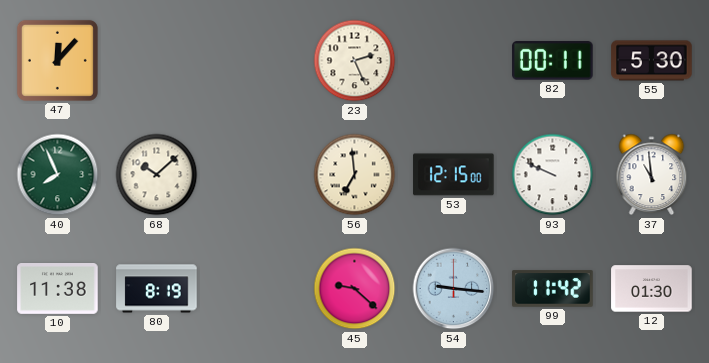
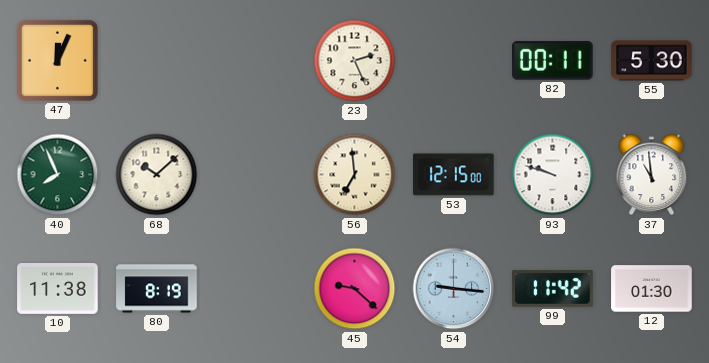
47: 12:07 -> 12:04
93: 9:49 -> 9:48
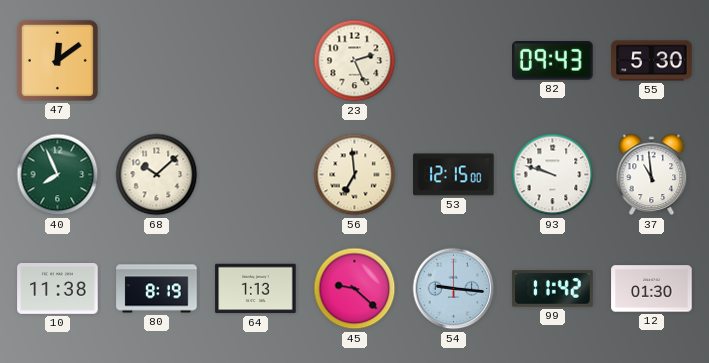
47: 12:04 -> 12:09
82: 00:11 -> 09:43
64: none -> 1:13
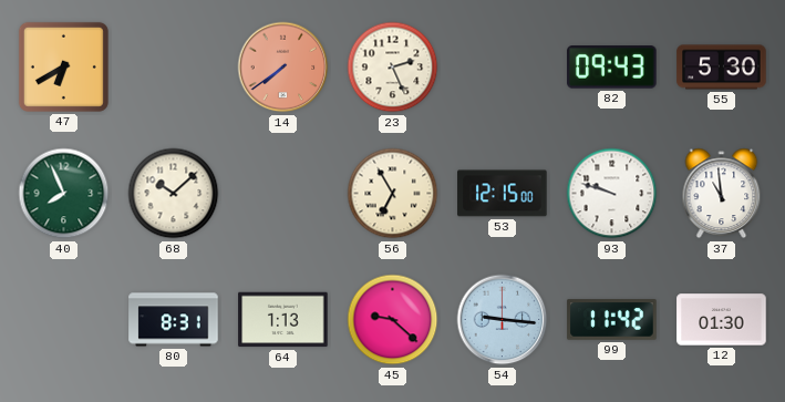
47: 12:09 -> 6:40
14: none -> 7:39
56: 6:59 -> 6:55
10: 11:38 -> none
80: 8:19 -> 8:31
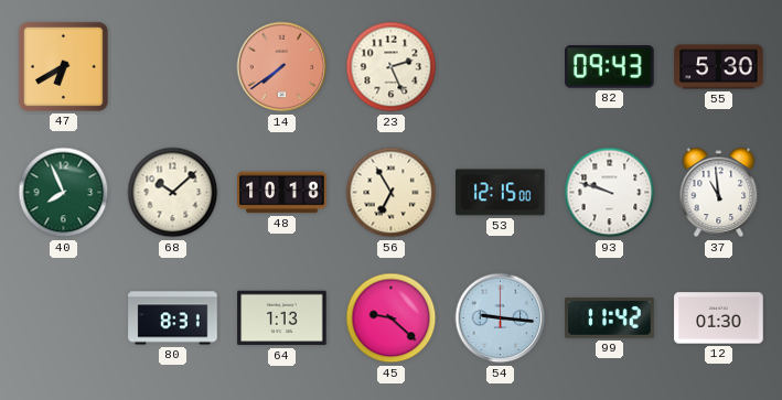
48: none -> 10:18
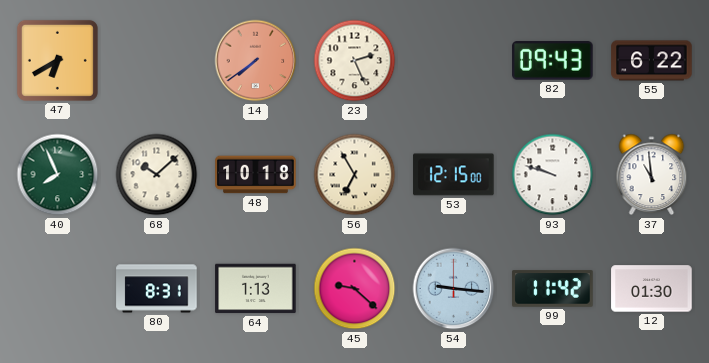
55: 5:30 -> 6:22
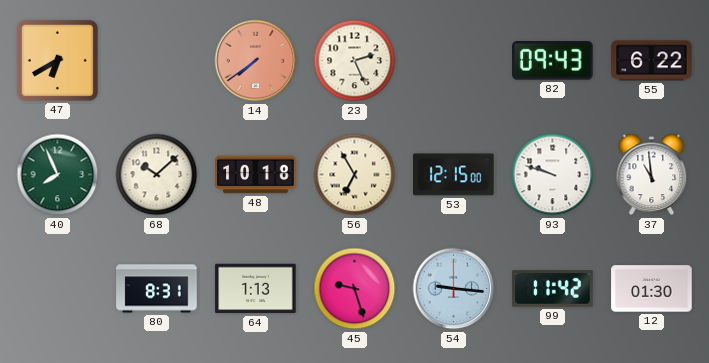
45: 9:22 -> 9:27
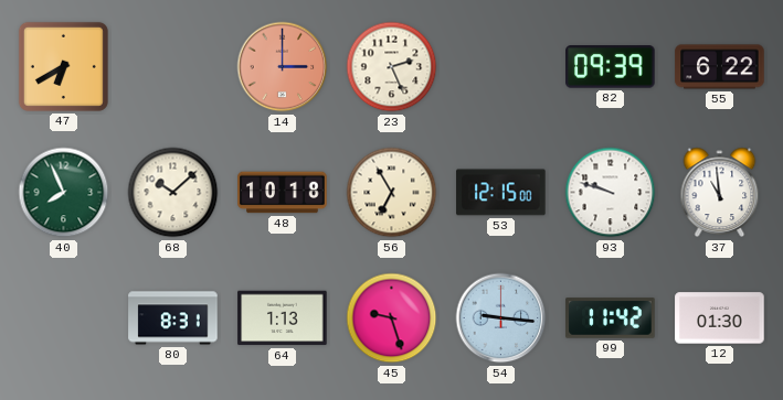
14: 7:39 -> 3:00
82: 09:43 -> 09:39
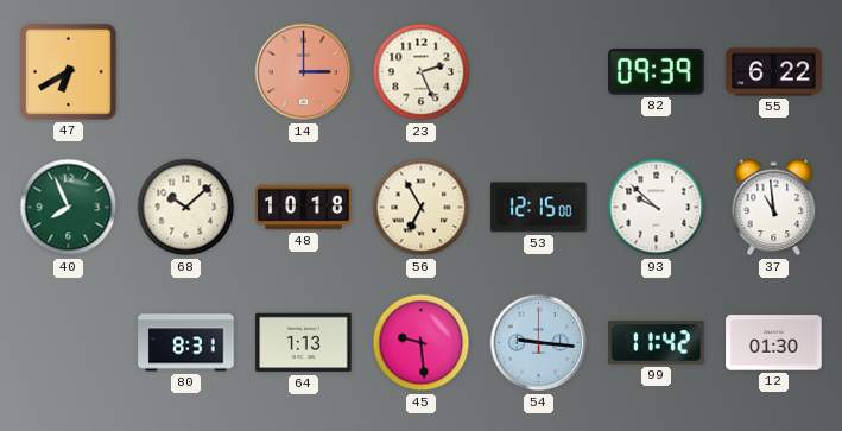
93: 9:48 -> 9:52
45: 9:27 -> 9:29
